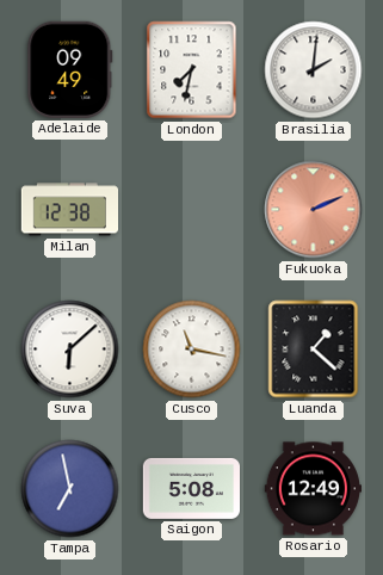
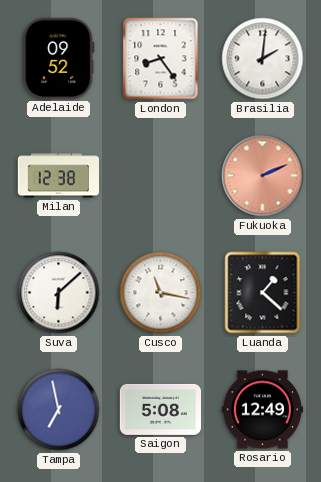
Adelaide: 09:49 -> 09:52
London: 7:32 -> 8:24
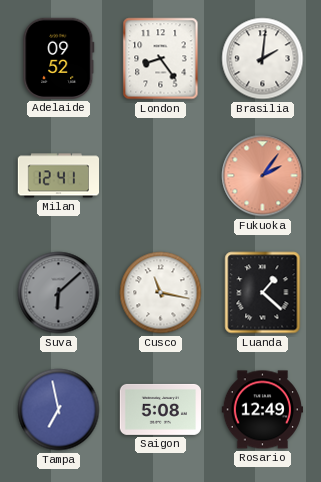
Milan: 12:38 -> 12:41
Fukuoka: 2:11 -> 2:06
Suva dial: white -> grey
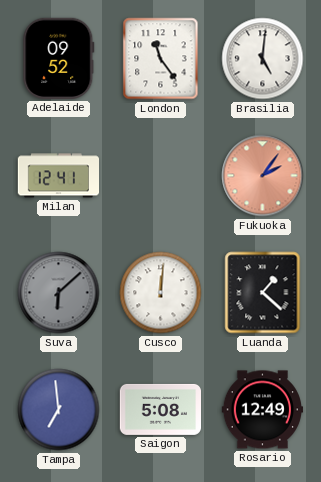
London: 8:24 -> 11:24
Brasilia: 2:01 -> 5:01
Cusco: 11:17 -> 12:01
Tampa: 6:58 -> 6:59
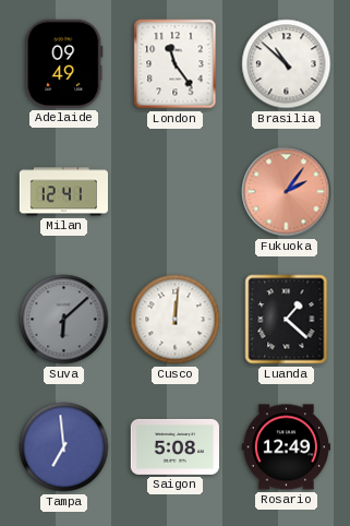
Adelaide: 09:52 -> 09:49
Brasilia: 5:01 -> 10:52
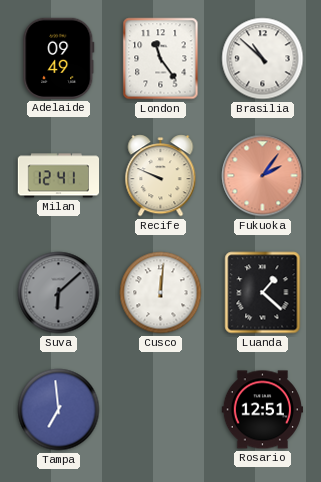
Recife: none -> 9:49
Saigon: 5:08 -> none
Rosario: 12:49 -> 12:51
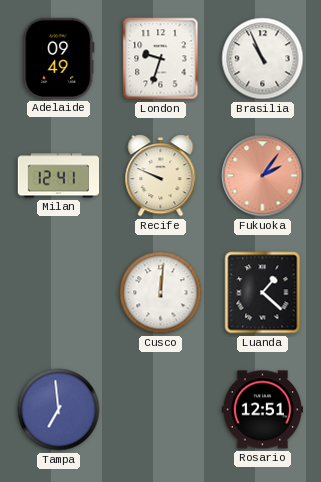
London: 11:24 -> 9:33
Brasilia: 10:52 -> 10:56
Suva: 6:08 -> none
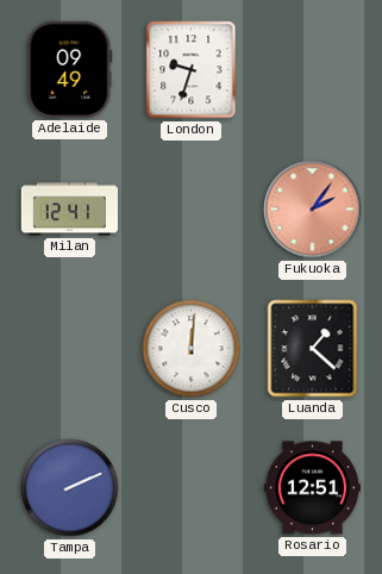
Brasilia: 10:56 -> none
Recife: 9:49 -> none
Tampa: 6:59 -> 2:11
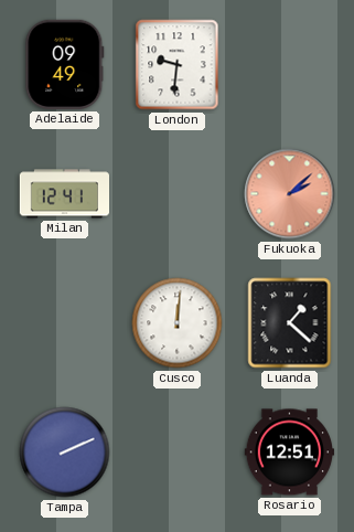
London: 9:33 -> 9:31
Fukuoka: 2:06 -> 2:08
